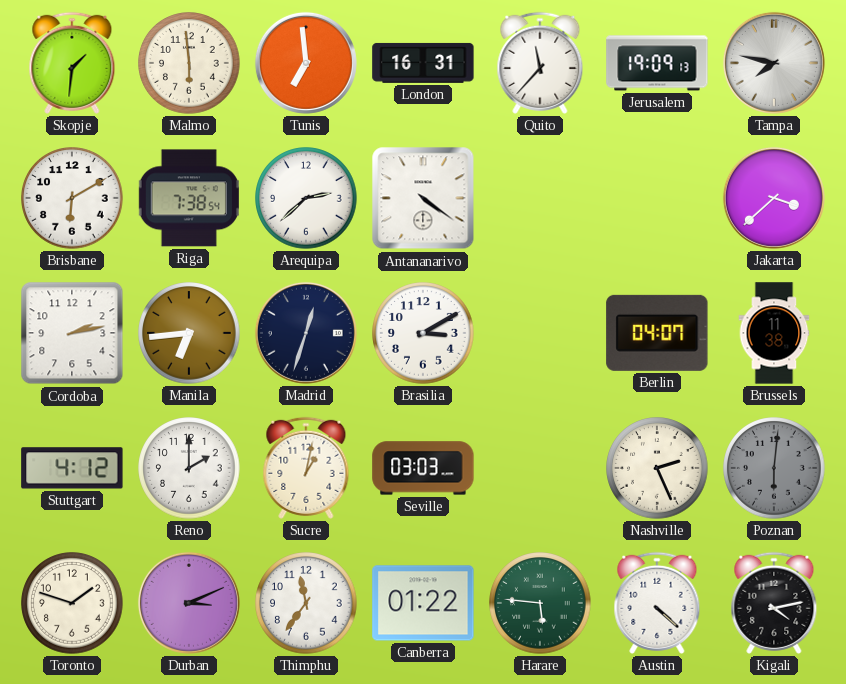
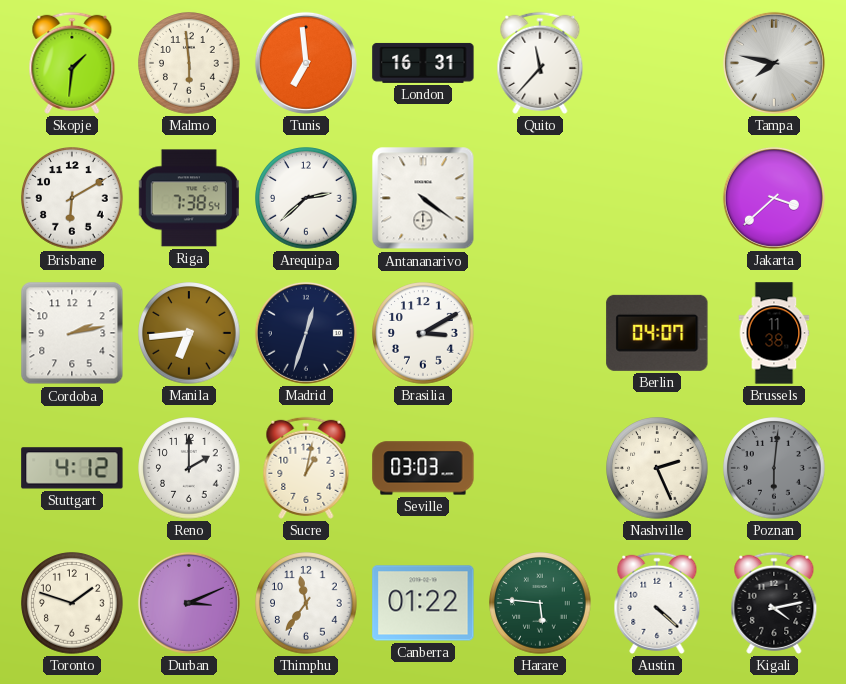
Jerusalem: 19:09 -> none
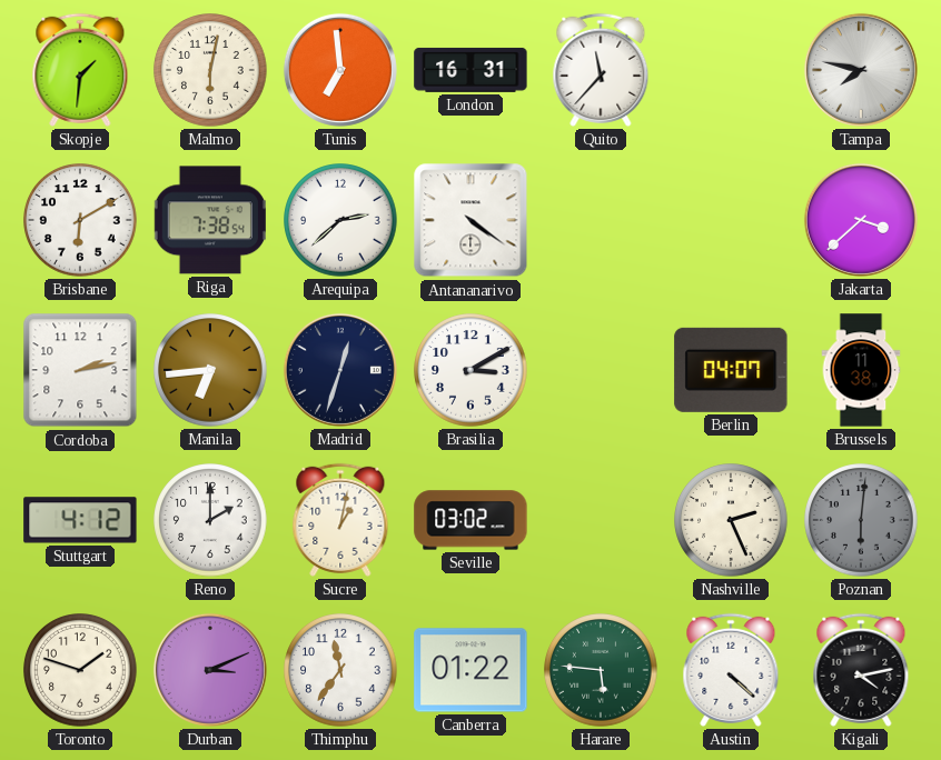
Malmo: 5:59 -> 6:02
Seville: 03:03 -> 03:02
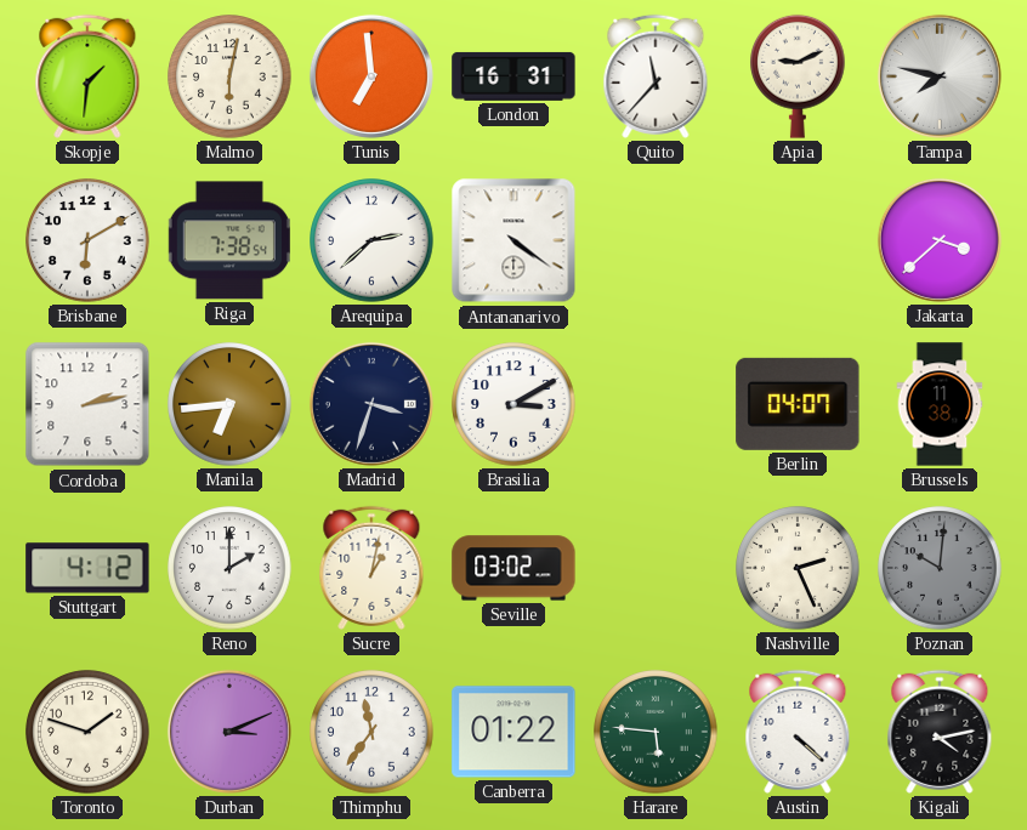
Apia: none -> 9:11
Madrid: 12:33 -> 3:33
Poznan: 6:01 -> 10:01
